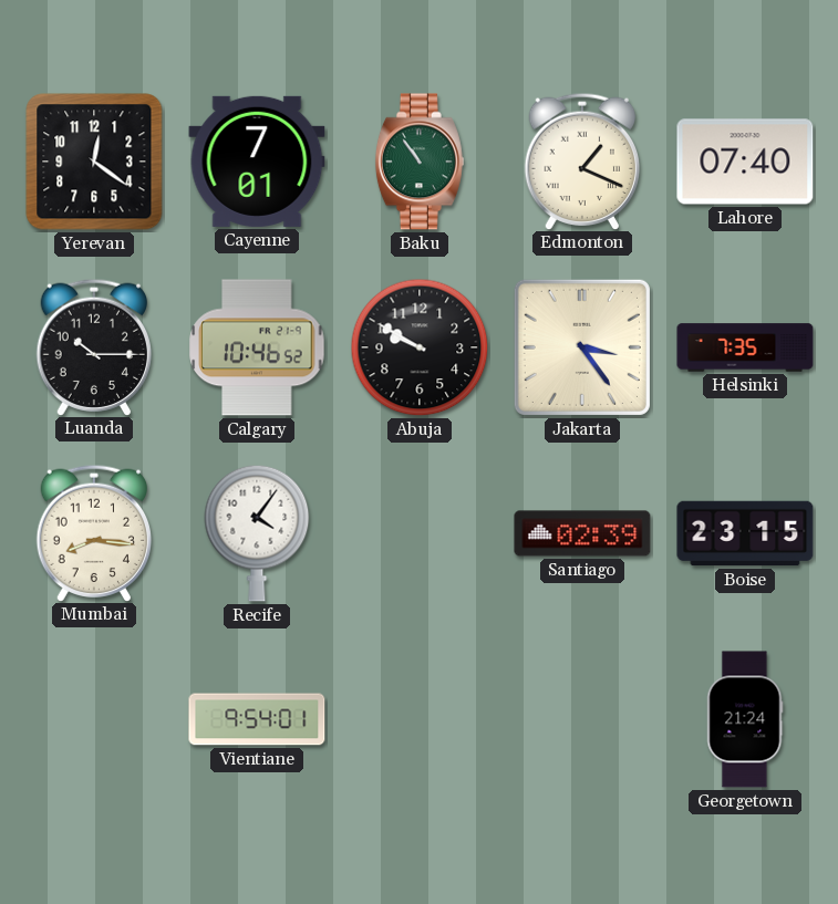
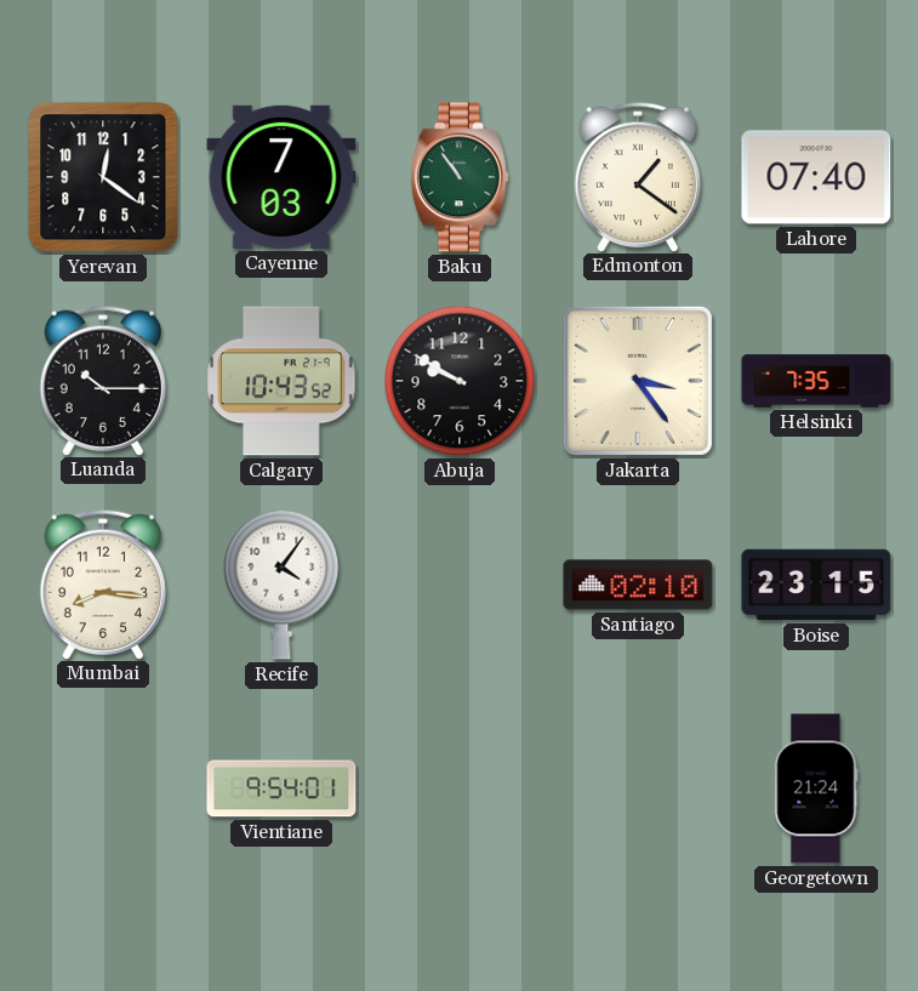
Cayenne: 7:01 -> 7:03
Edmonton: 1:19 -> 1:21
Calgary: 10:46 -> 10:43
Santiago: 02:39 -> 02:10
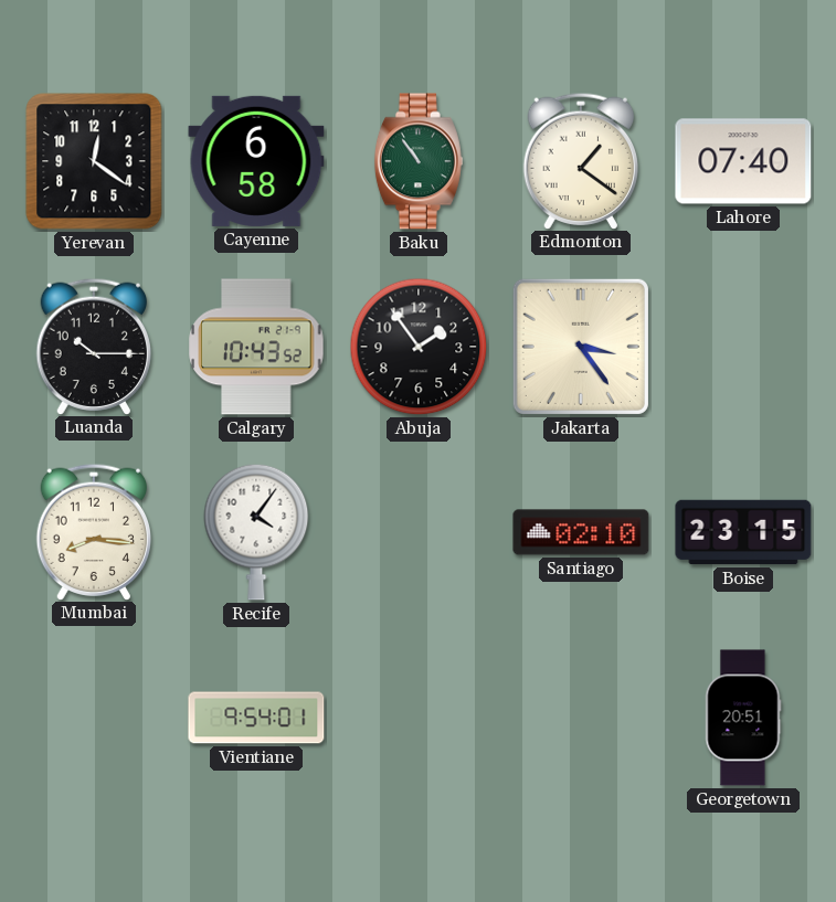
Cayenne: 7:03 -> 6:58
Abuja: 9:50 -> 1:54
Helsinki: 7:35 -> none
Georgetown: 21:24 -> 20:51
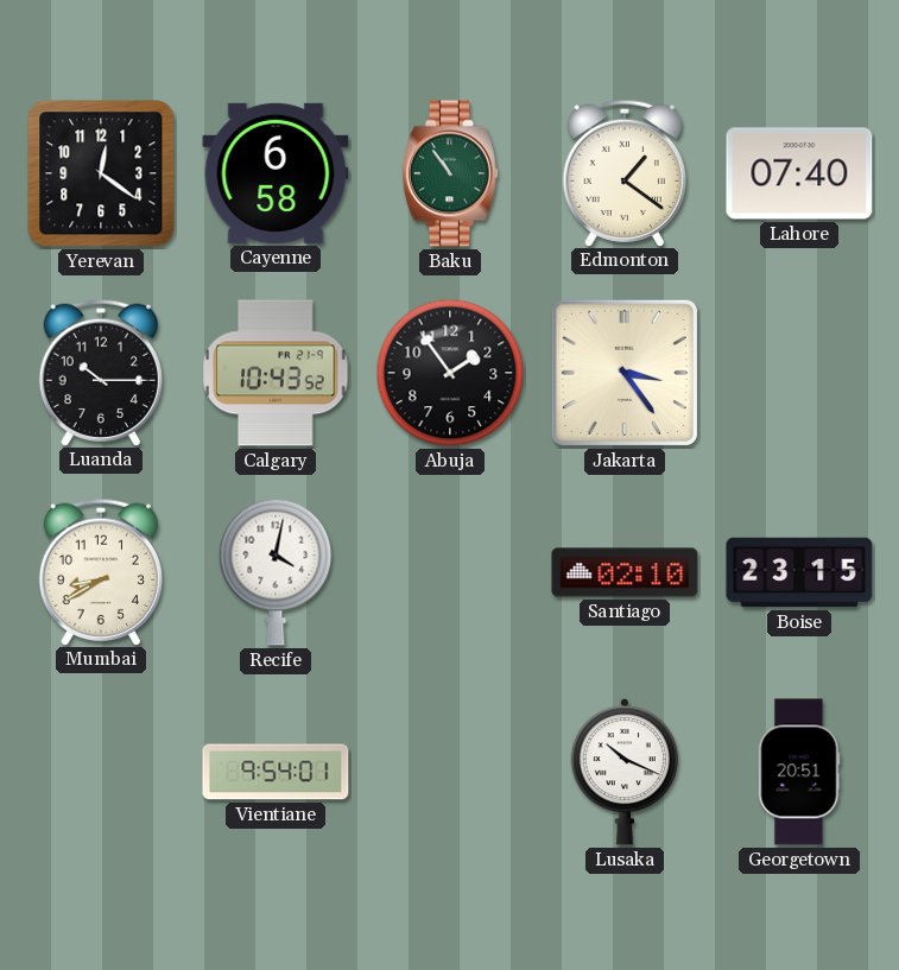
Mumbai: 8:16 -> 8:40
Recife: 4:06 -> 4:02
Lusaka: none -> 10:19
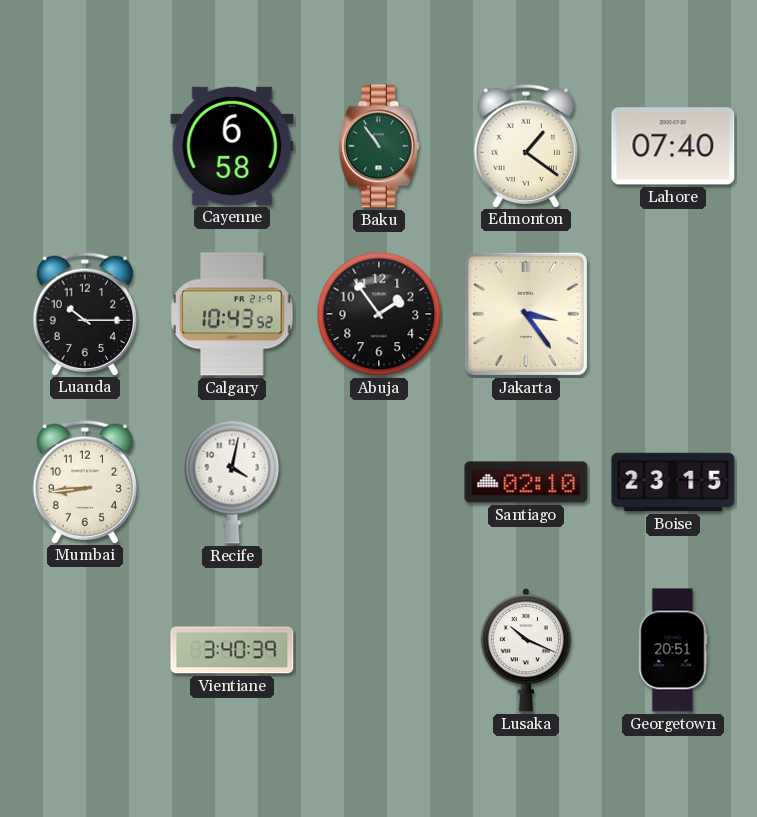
Yerevan: 12:21 -> none
Mumbai: 8:40 -> 8:44
Vientiane: 9:54 -> 3:40
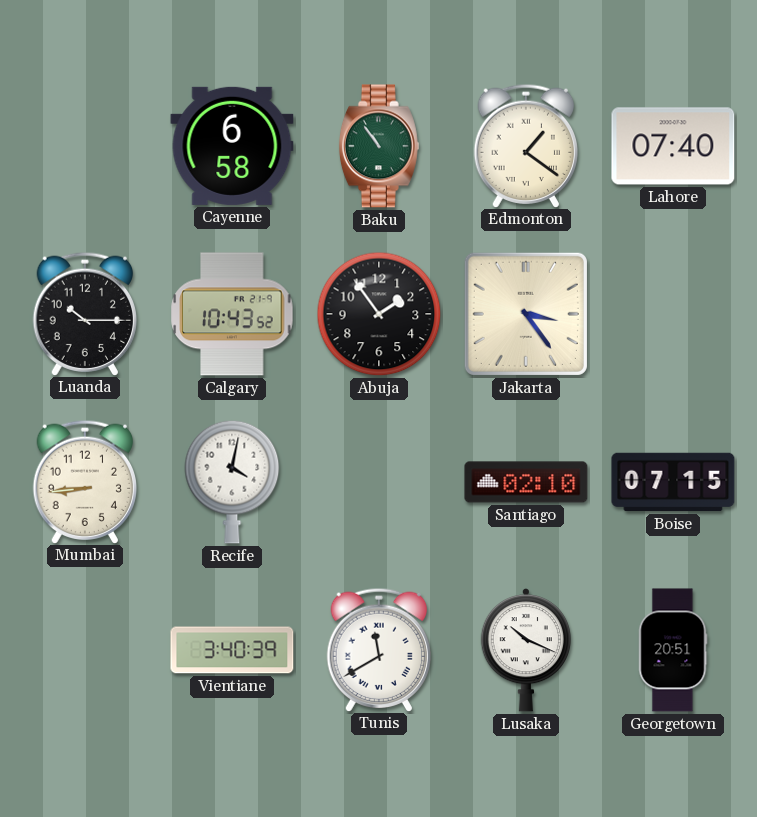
Boise: 23:15 -> 07:15
Tunis: none -> 11:40
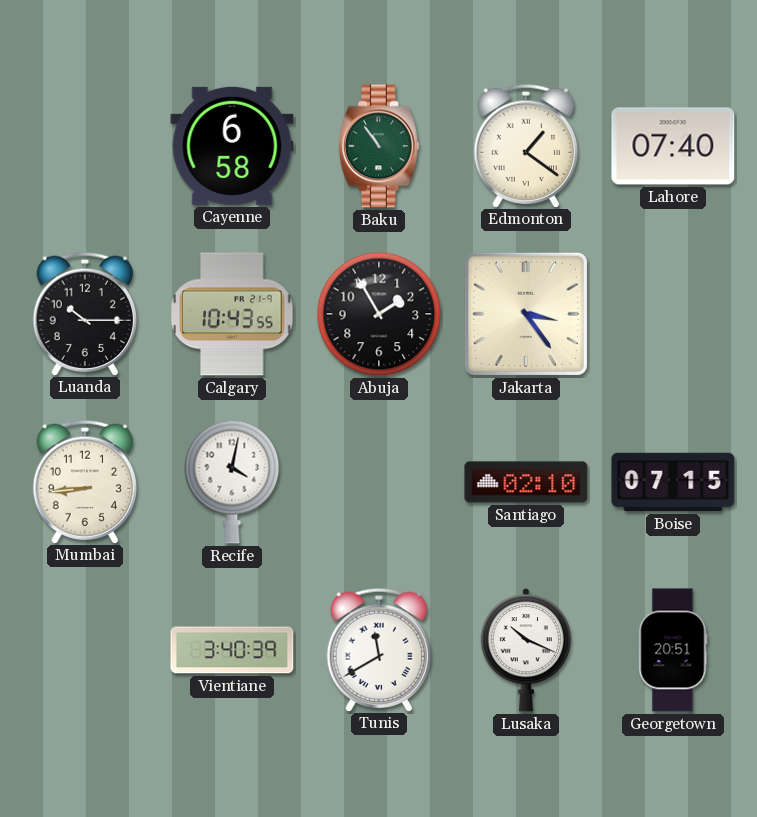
Calgary: 10:43:52 -> 10:43:55
Abuja: 1:54 -> 1:55
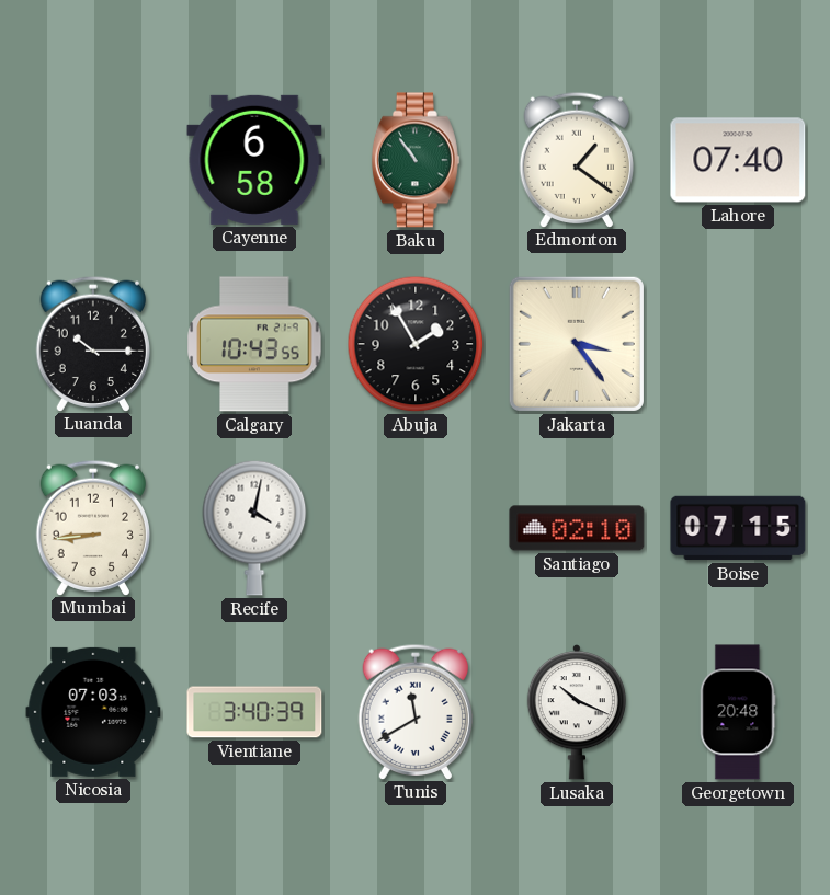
Nicosia: none -> 07:03
Georgetown: 20:51 -> 20:48
